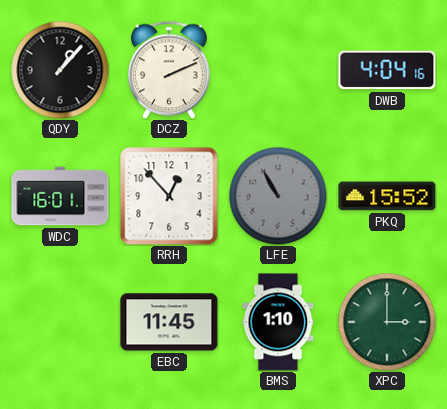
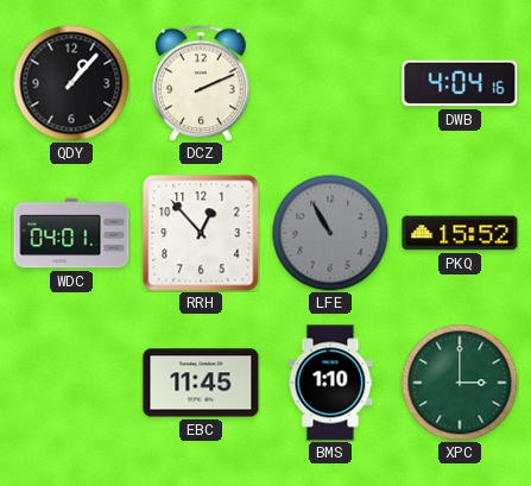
WDC: 16:01 -> 04:01
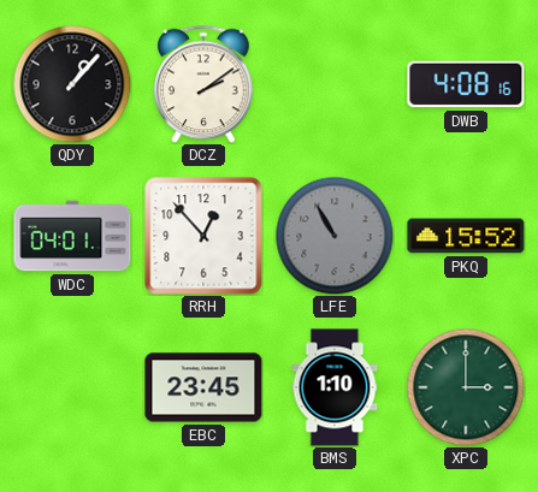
DCZ: 2:11 -> 2:09
DWB: 4:04 -> 4:08
EBC: 11:45 -> 23:45
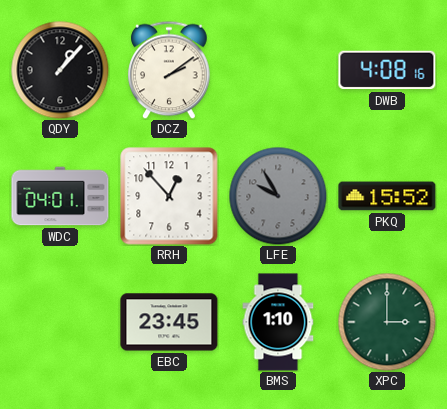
LFE: 10:55 -> 9:55
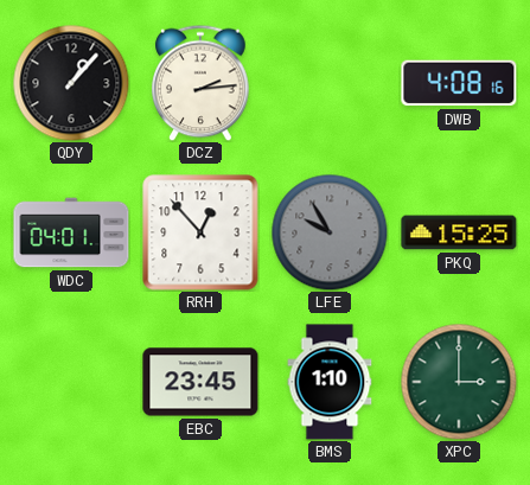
DCZ: 2:09 -> 2:14
PKQ: 15:52 -> 15:25
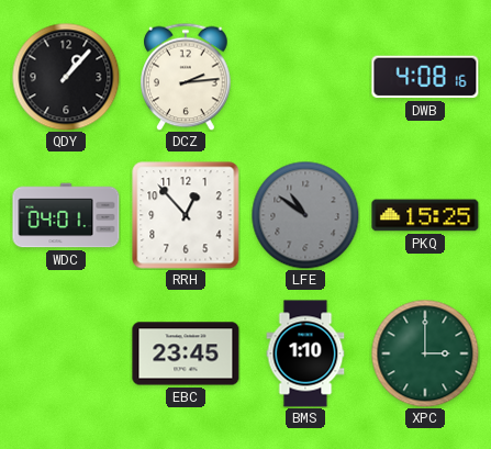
LFE: 9:55 -> 10:51
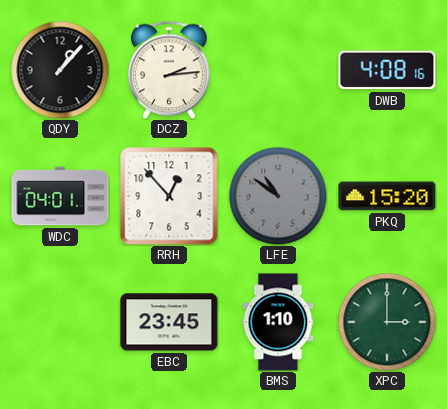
PKQ: 15:25 -> 15:20
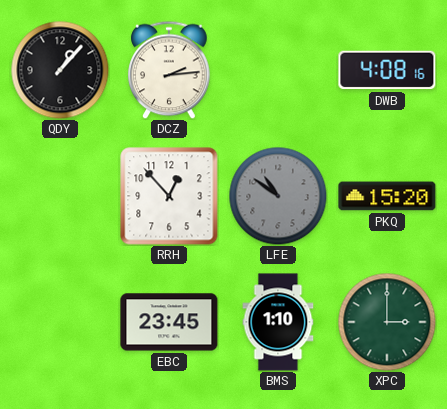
WDC: 04:01 -> none
